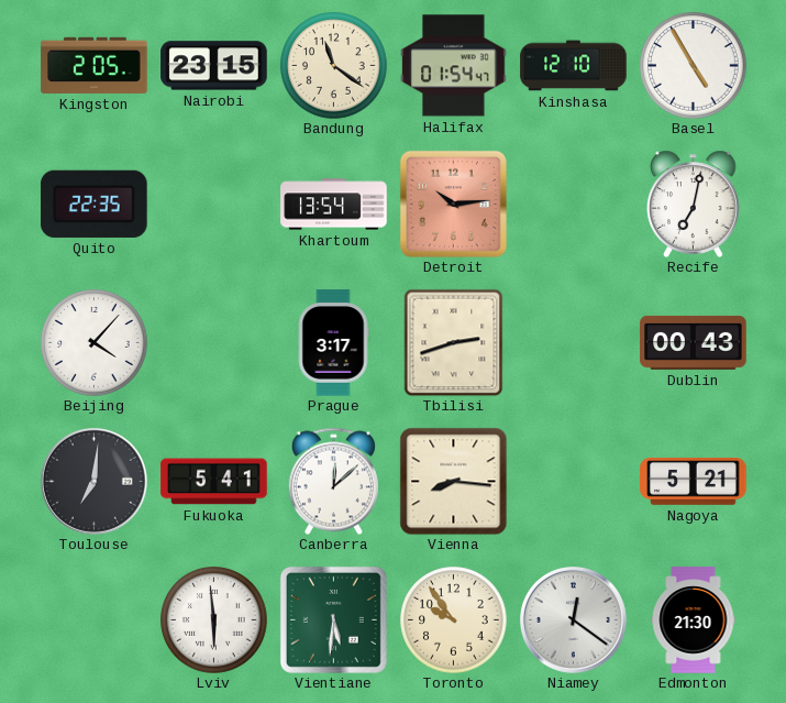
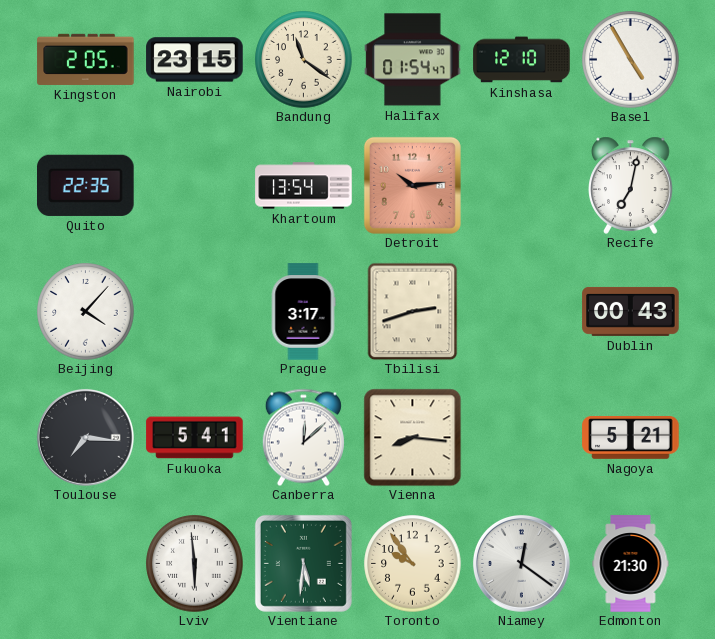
Toulouse: 7:01 -> 7:16
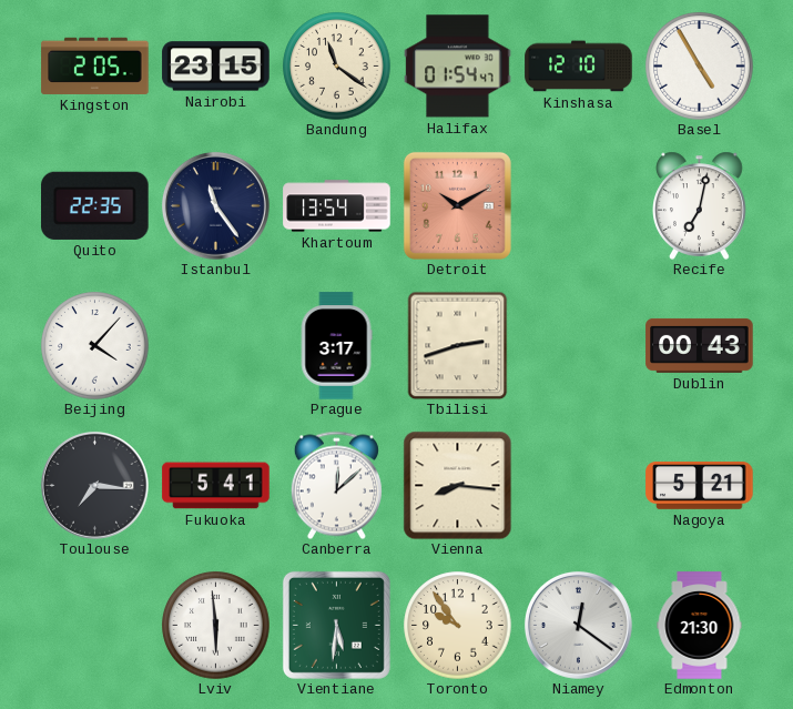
Istanbul: none -> 11:24
Detroit: 10:14 -> 10:10
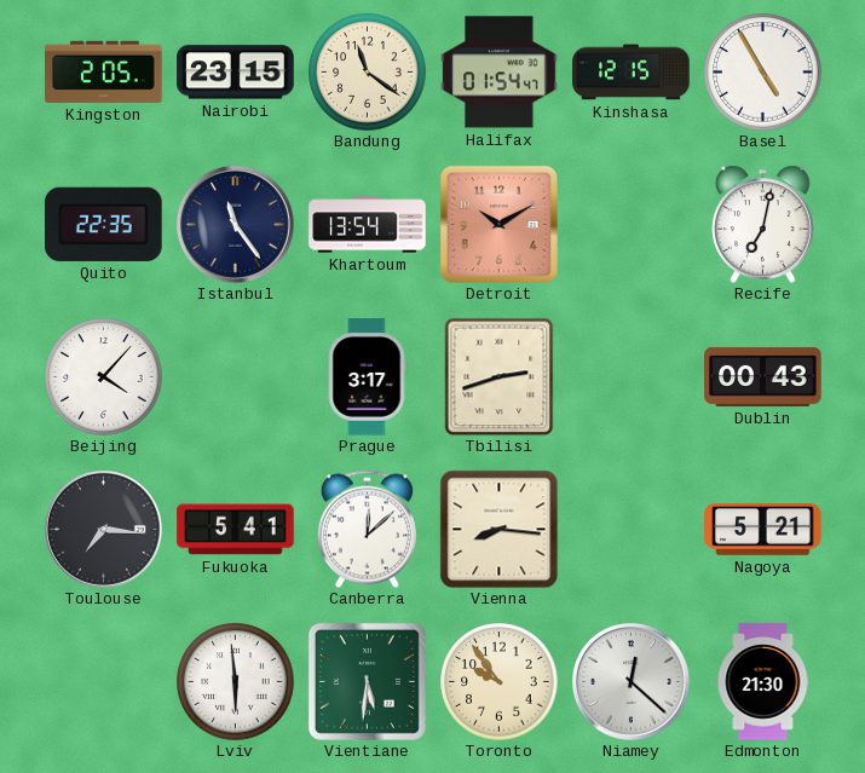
Kinshasa: 12:10 -> 12:15
Niamey: 12:21 -> 12:22
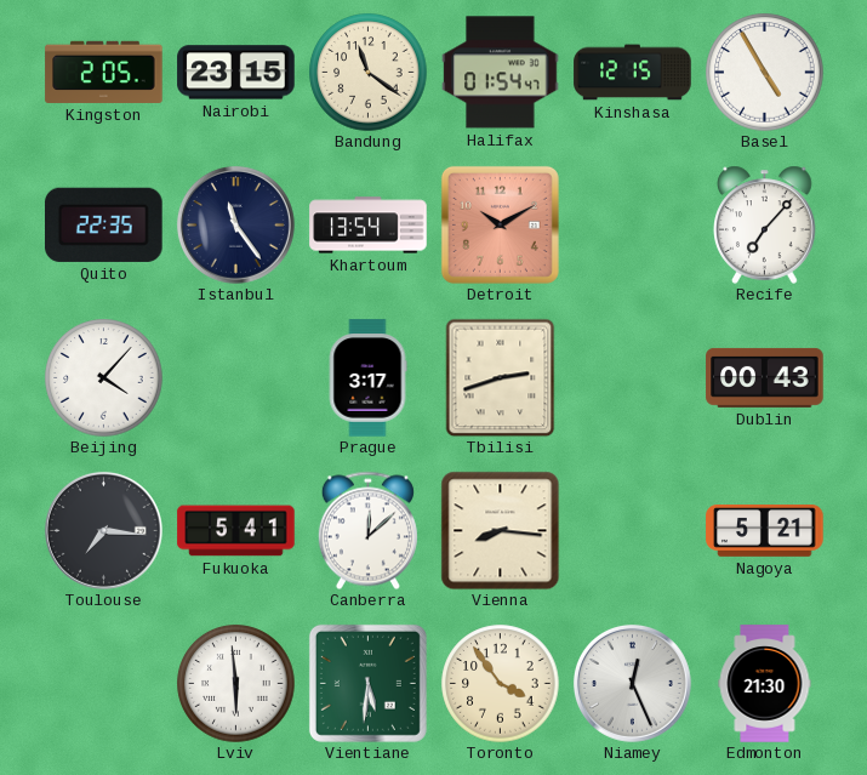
Recife: 7:02 -> 7:07
Toronto: 9:54 -> 3:54
Niamey: 12:22 -> 12:26
